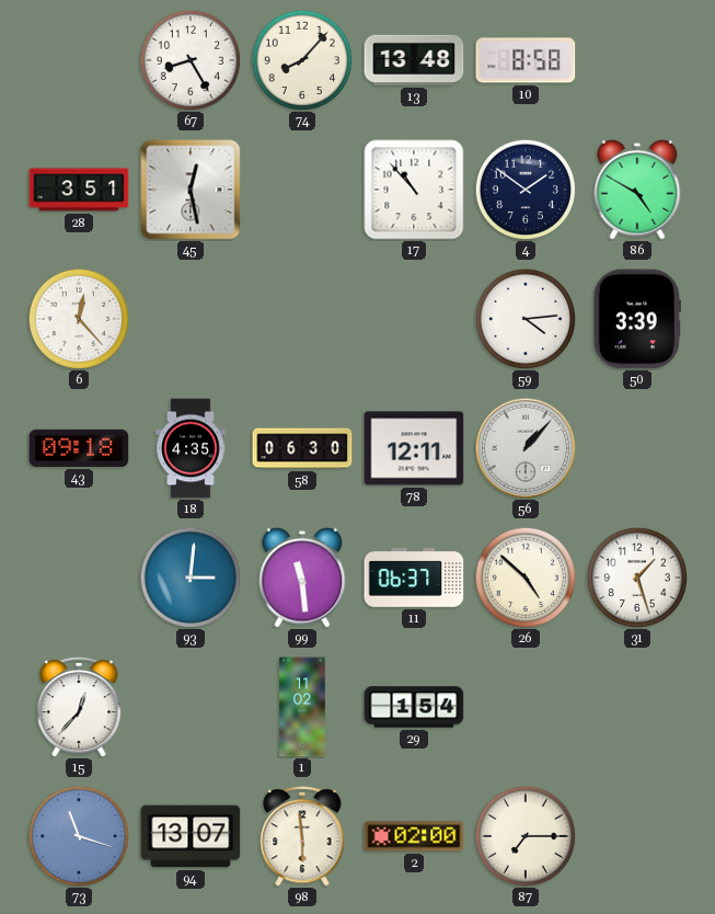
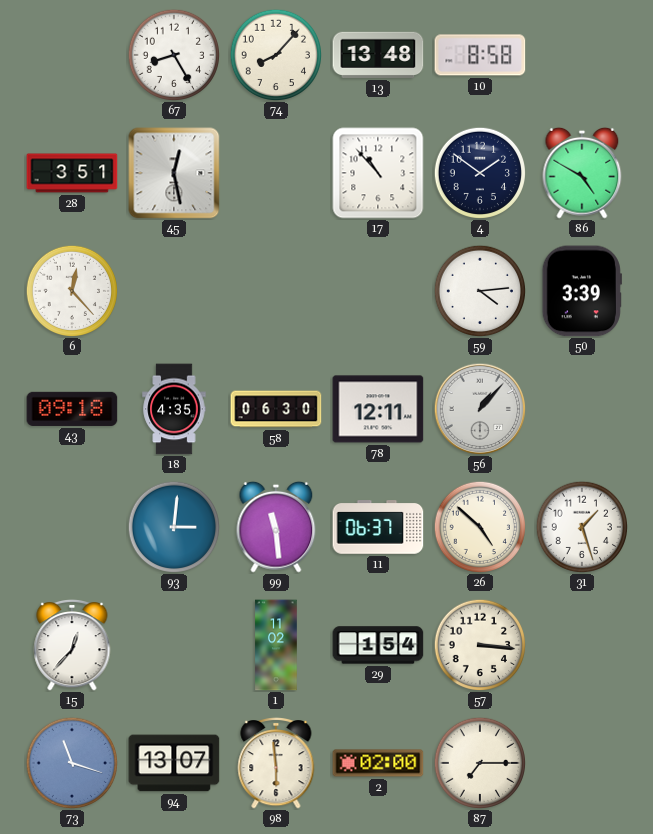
57: none -> 3:16
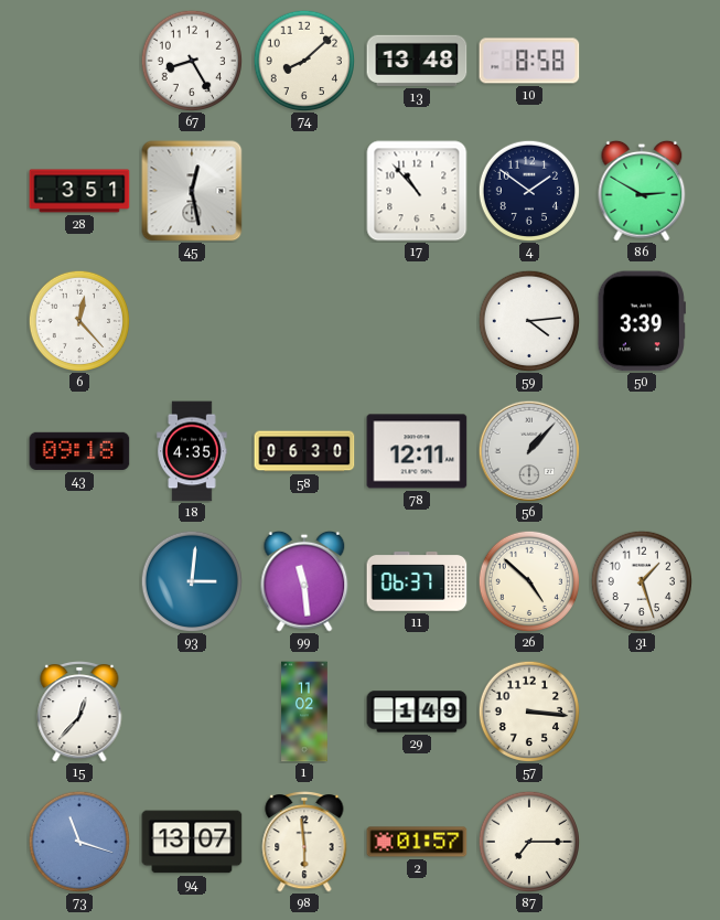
74: 8:07 -> 8:08
86: 4:50 -> 2:50
29: 1:54 -> 1:49
2: 02:00 -> 01:57
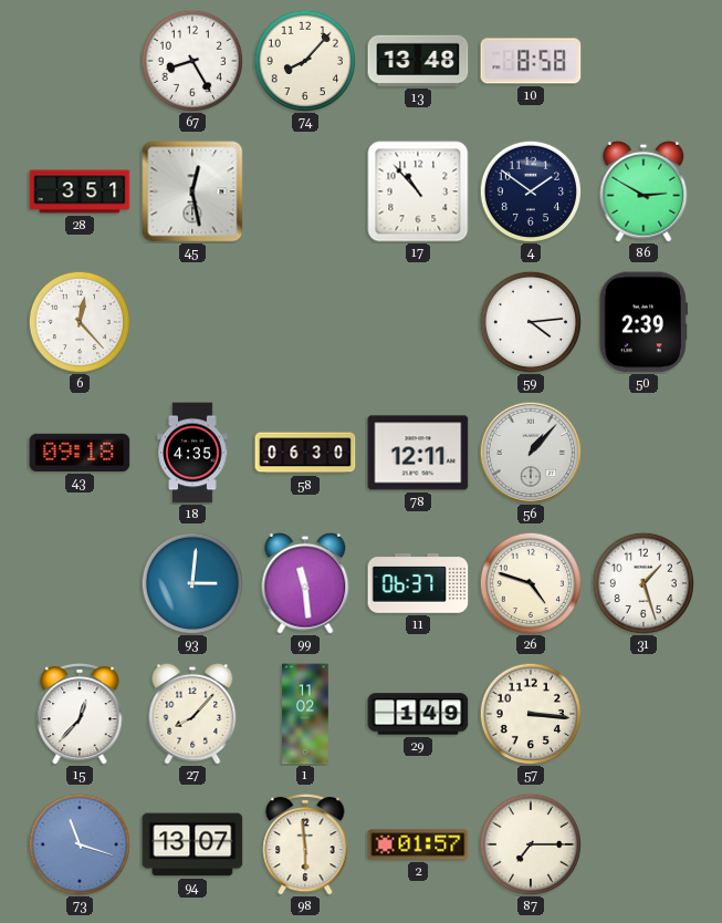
74: 8:08 -> 8:07
50: 3:39 -> 2:39
26: 4:52 -> 4:48
27: none -> 8:07
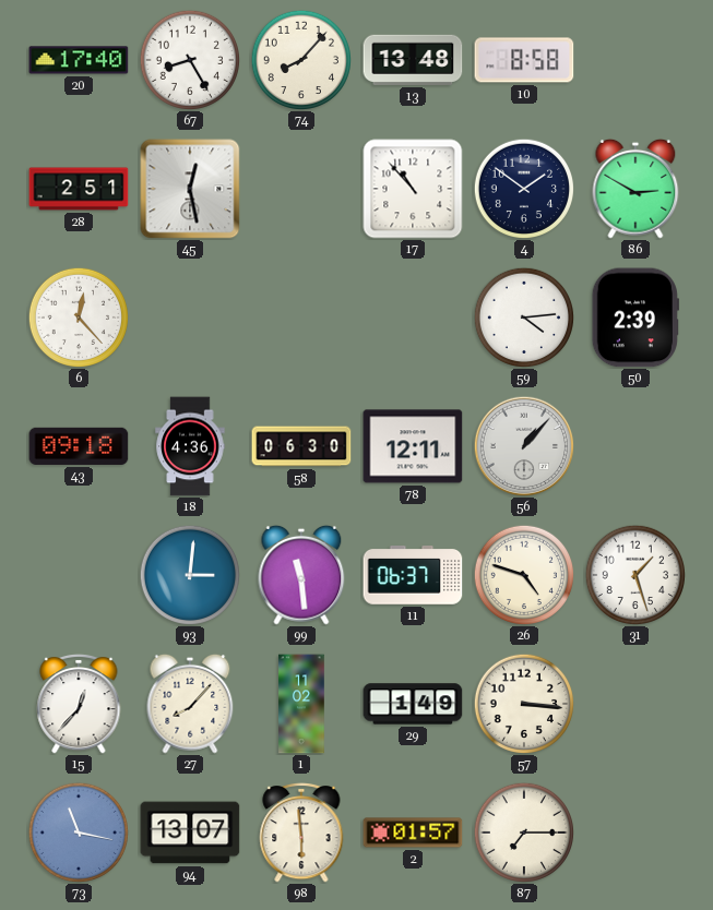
20: none -> 17:40
28: 3:51 -> 2:51
18: 4:35 -> 4:36
73: 11:18 -> 11:17
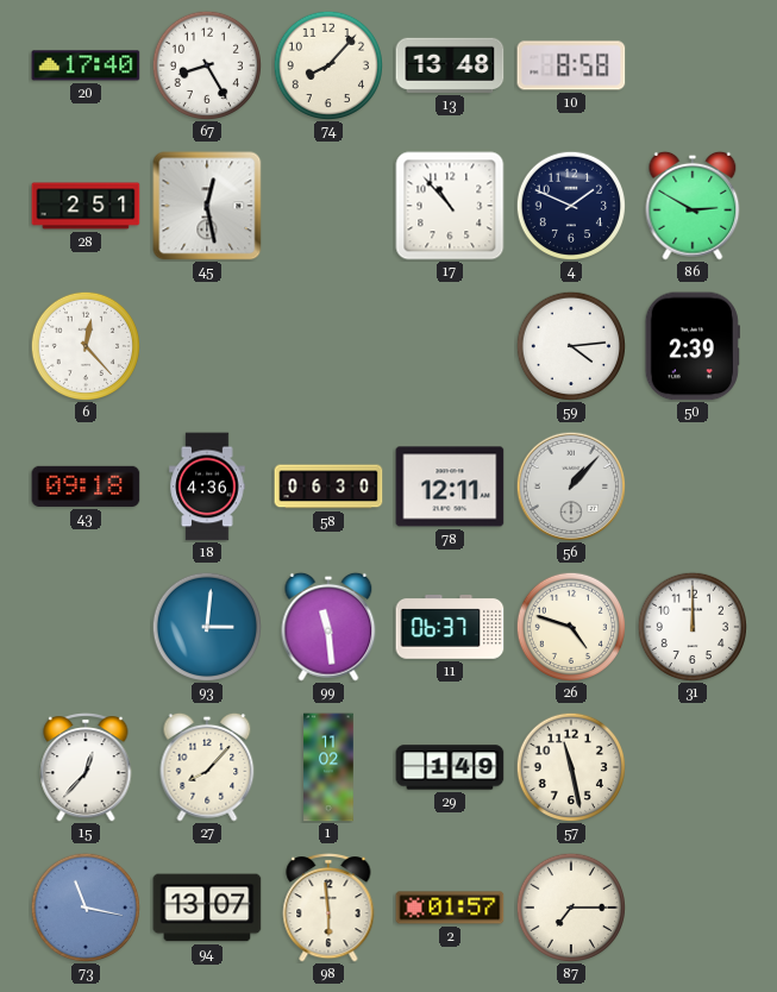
4: 1:51 -> 1:49
31: 1:27 -> 12:00
57: 3:16 -> 11:28
